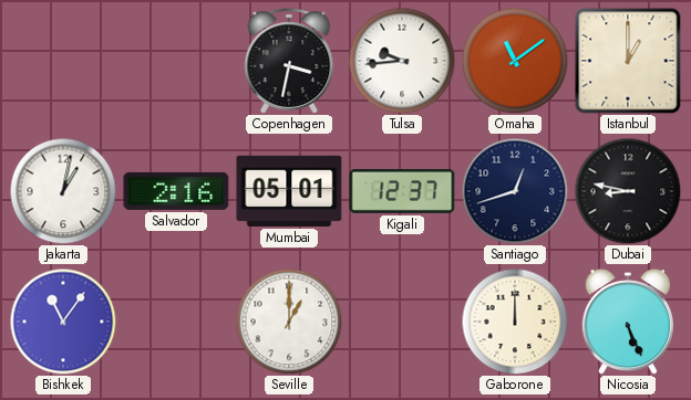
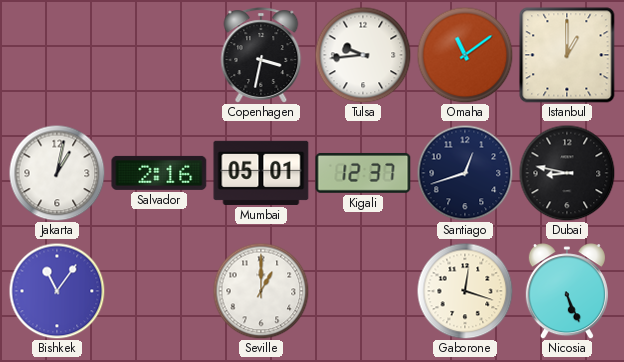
Gaborone: 12:00 -> 12:18
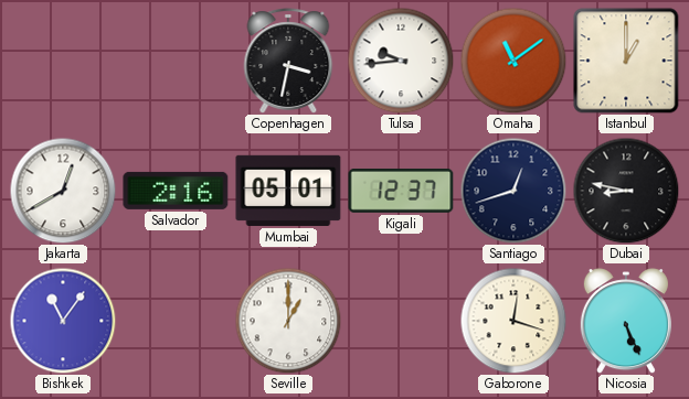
Jakarta: 1:02 -> 12:40
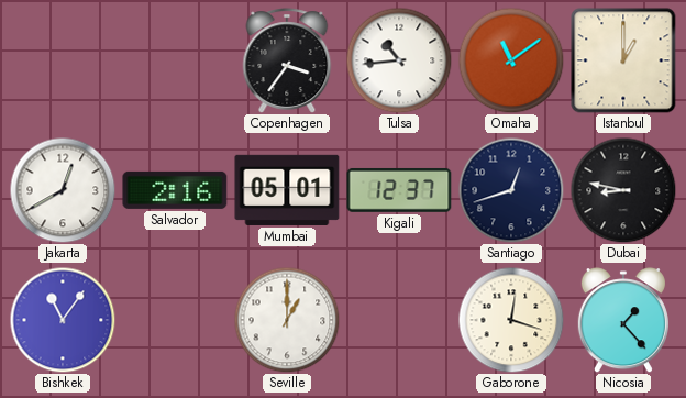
Copenhagen: 3:32 -> 3:36
Tulsa: 9:44 -> 10:44
Nicosia: 5:26 -> 1:23
